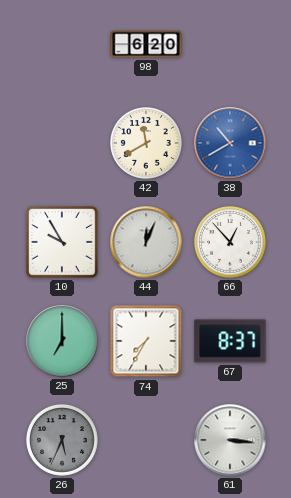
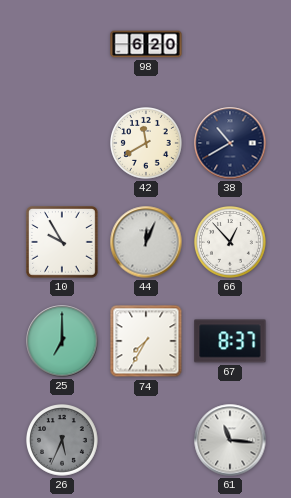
38 dial: blue -> navy
61: 3:16 -> 11:16
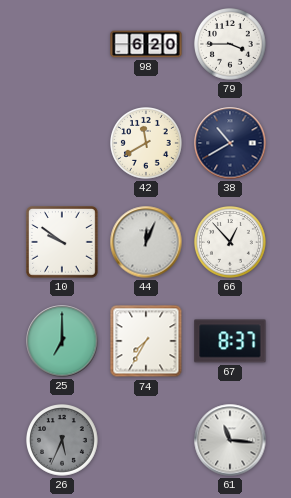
79: none -> 3:45
10: 9:55 -> 9:51
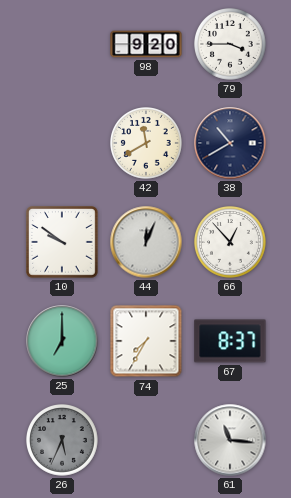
98: 6:20 -> 9:20
